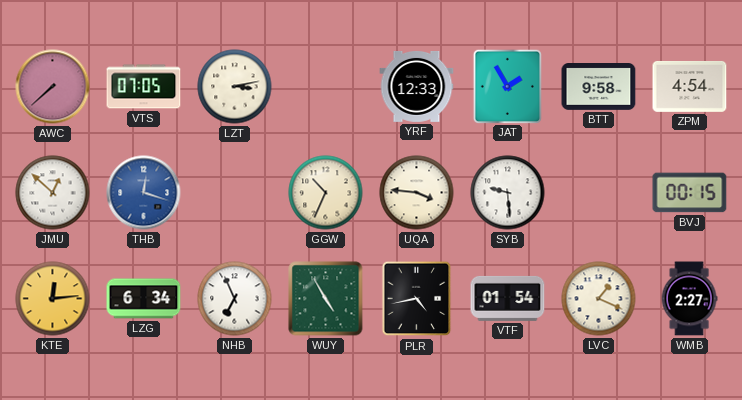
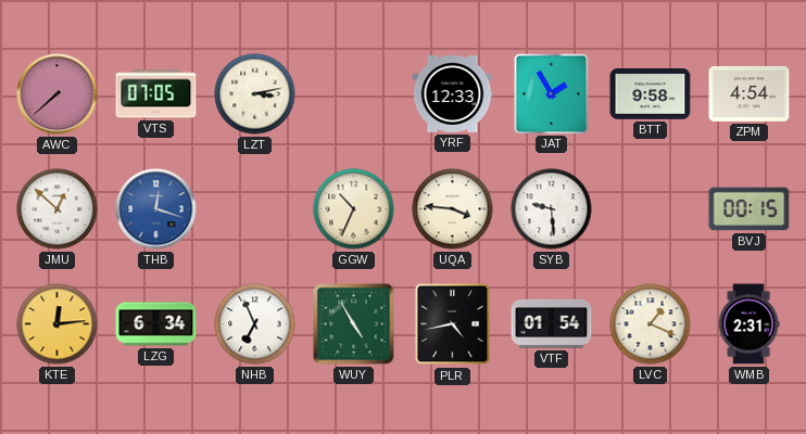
WMB: 2:27 -> 2:31
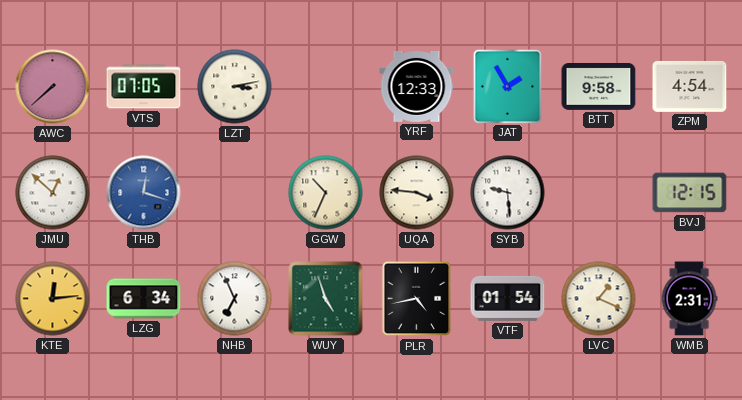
BVJ: 00:15 -> 12:15
WUY: 4:55 -> 4:57
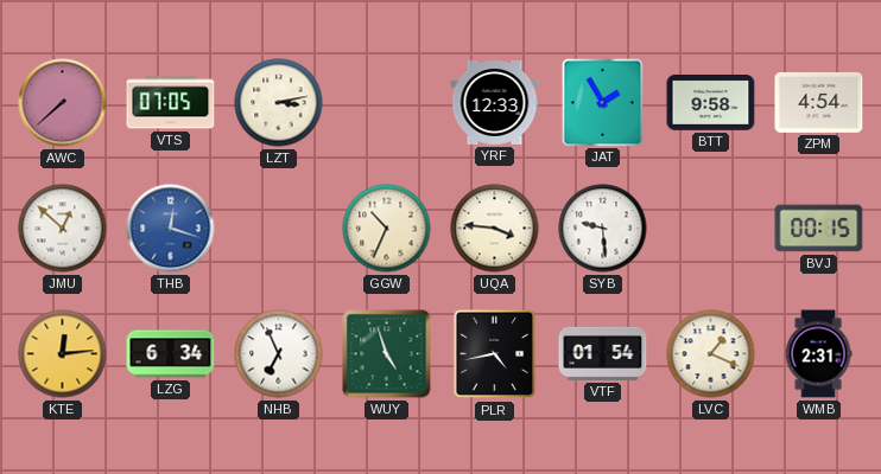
BVJ: 12:15 -> 00:15
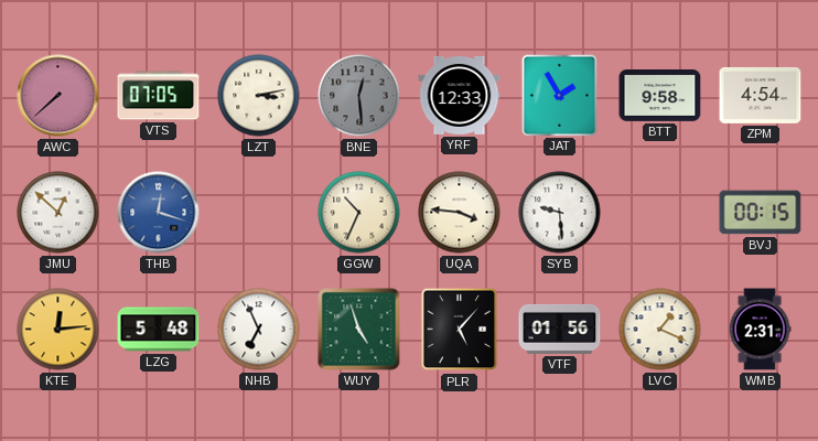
BNE: none -> 12:29
LZG: 6:34 -> 5:48
PLR: 4:43 -> 5:07
VTF: 01:54 -> 01:56
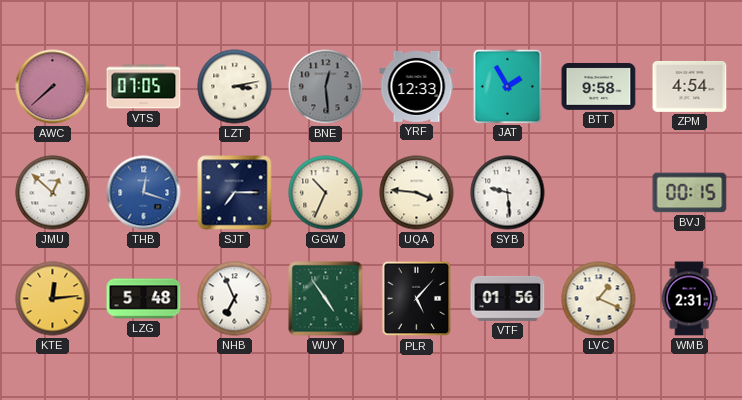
SJT: none -> 7:15
WUY: 4:57 -> 4:54
